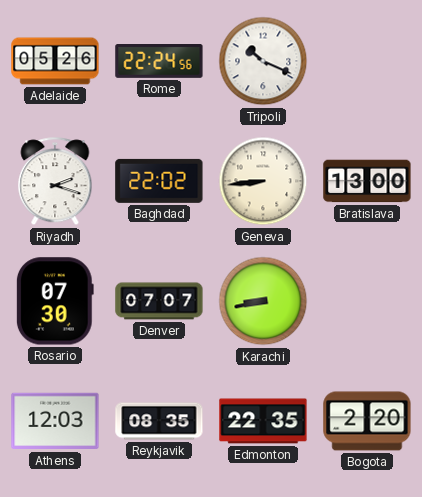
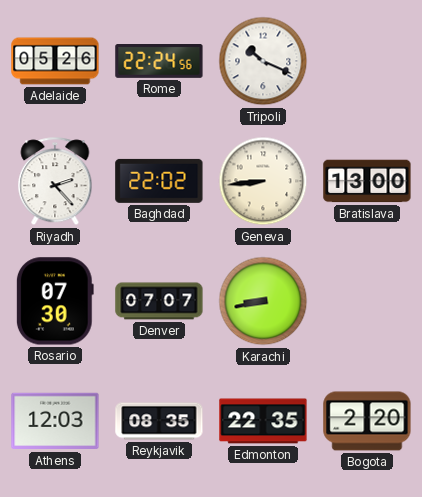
Riyadh: 2:18 -> 2:23
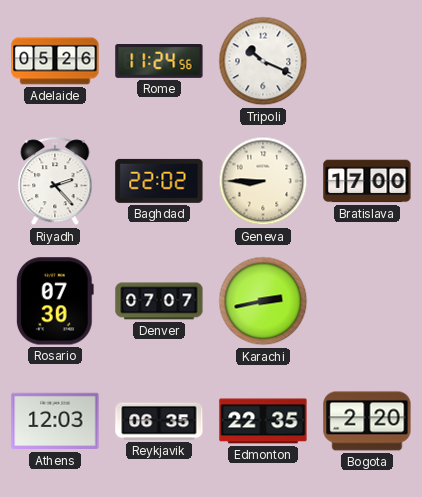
Rome: 22:24 -> 11:24
Geneva: 8:44 -> 8:45
Bratislava: 13:00 -> 17:00
Karachi: 8:43 -> 2:43
Reykjavik: 08:35 -> 06:35
